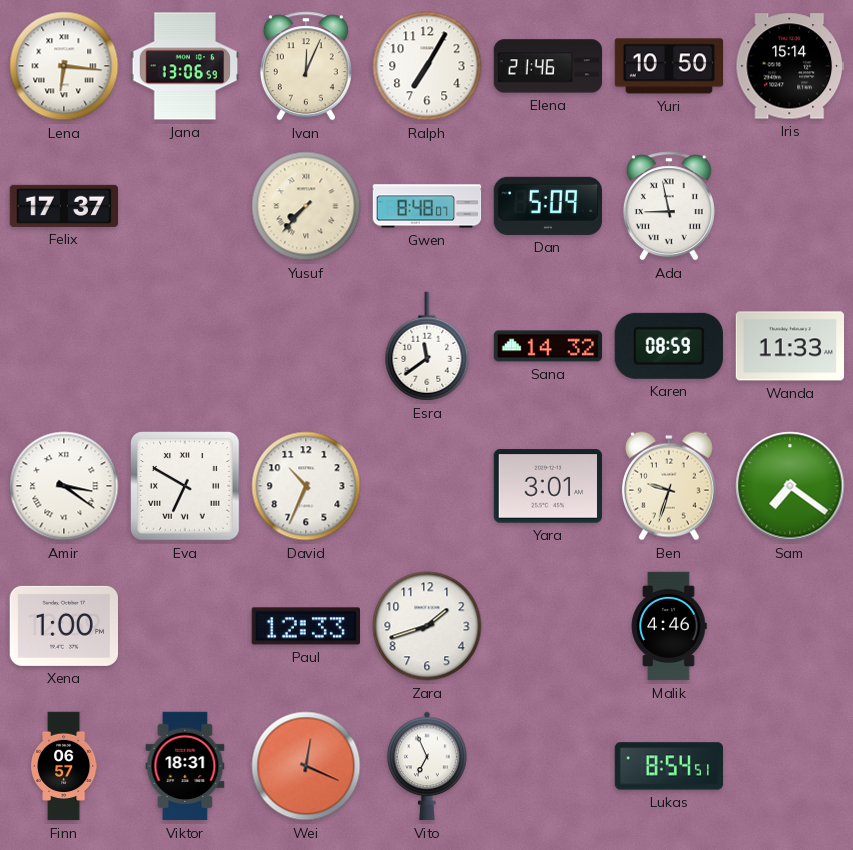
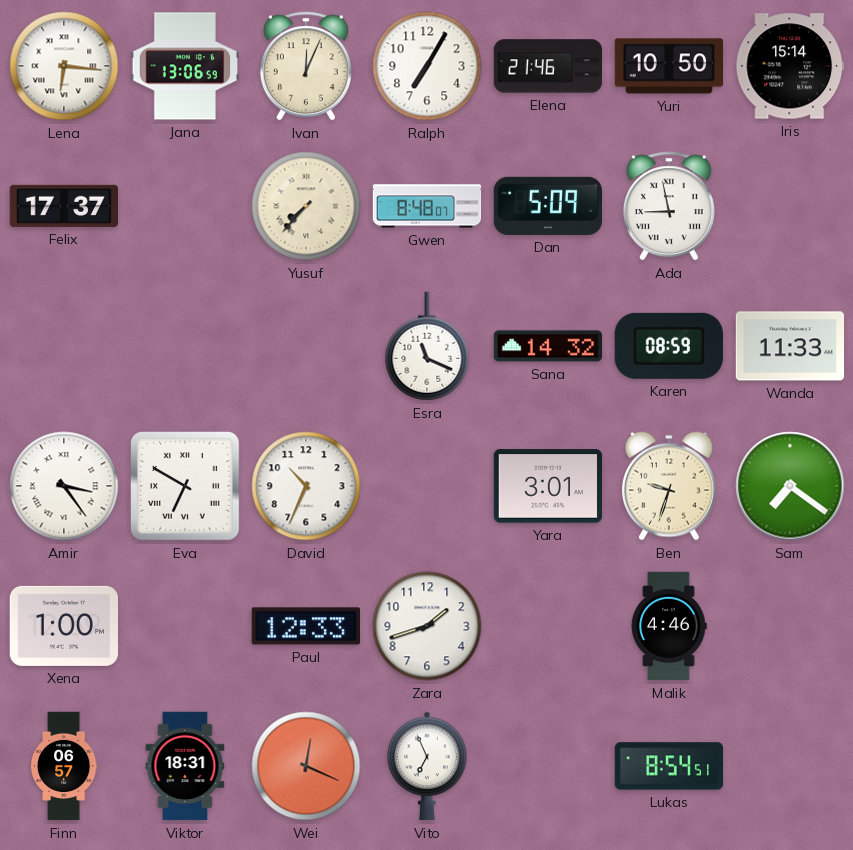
Esra: 11:39 -> 11:19
Amir: 3:21 -> 3:24
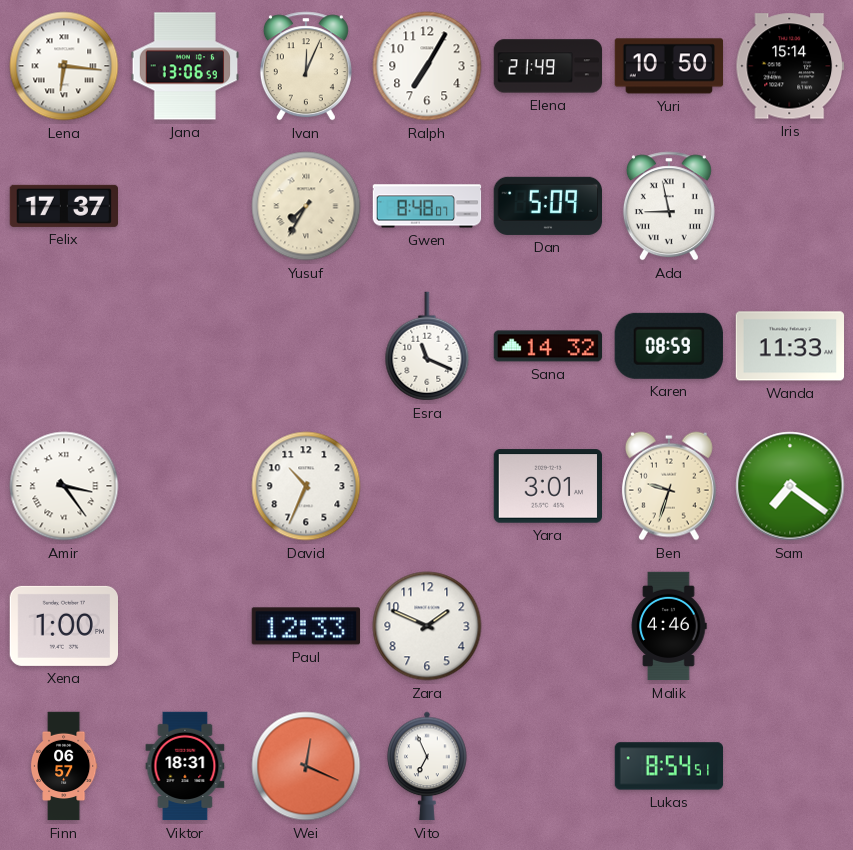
Elena: 21:46 -> 21:49
Yusuf: 7:37 -> 7:35
Eva: 6:50 -> none
Zara: 1:42 -> 1:49
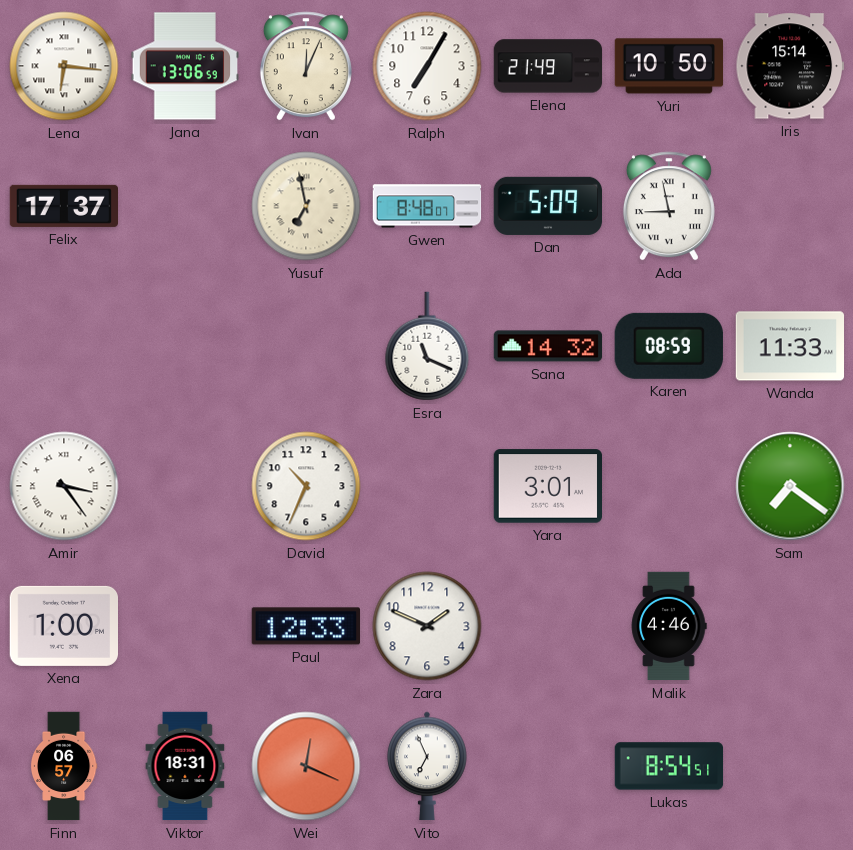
Yusuf: 7:35 -> 6:58
Ben: 9:33 -> none
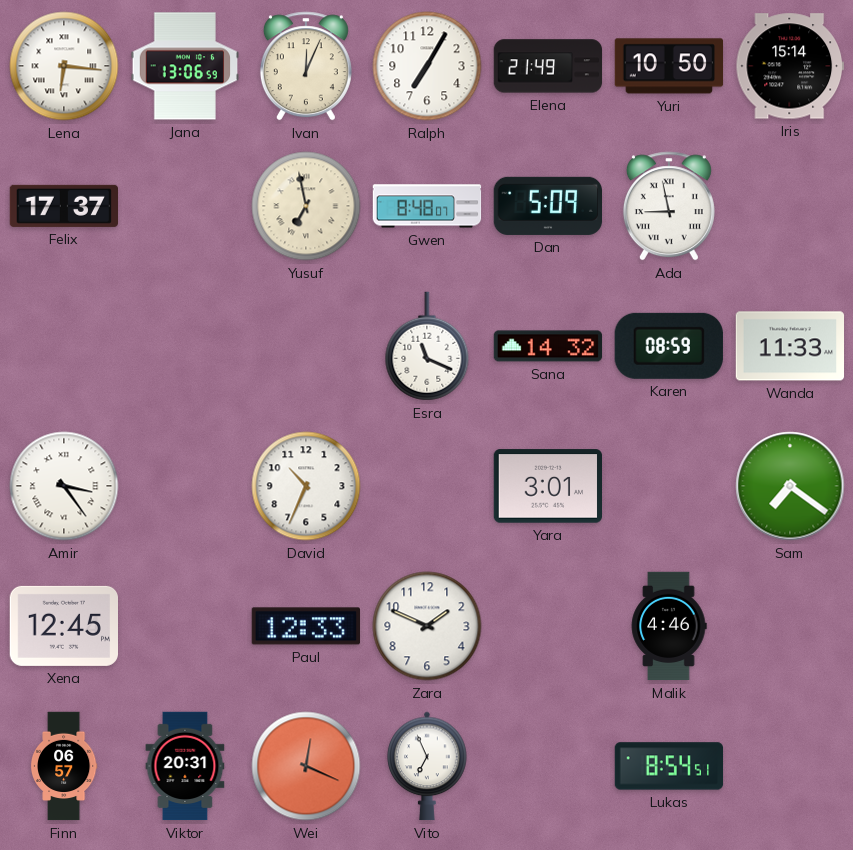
Xena: 1:00 -> 12:45
Viktor: 18:31 -> 20:31
